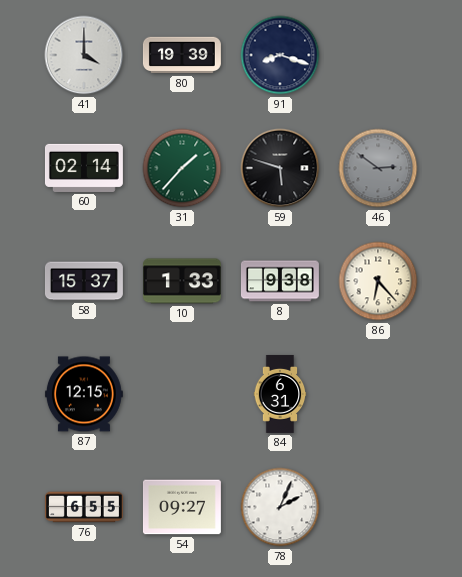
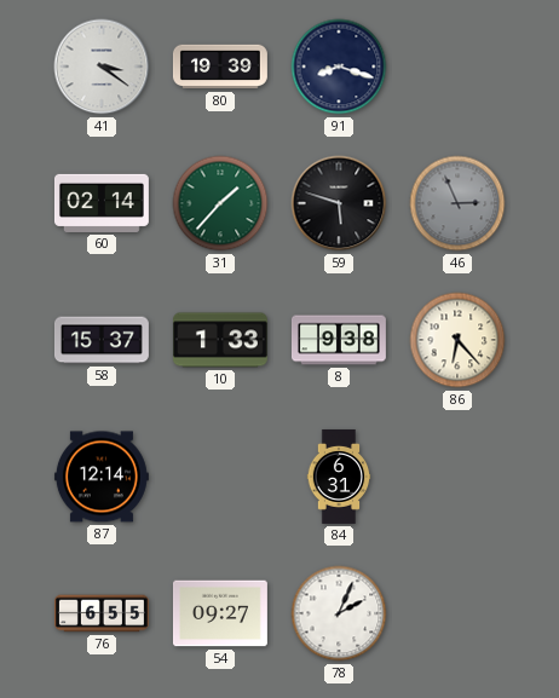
41: 4:00 -> 3:21
46: 2:51 -> 2:56
87: 12:15 -> 12:14
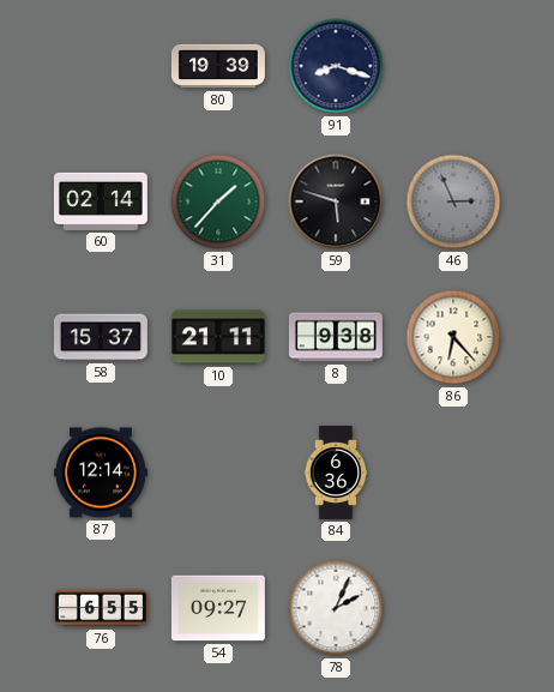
41: 3:21 -> none
10: 1:33 -> 21:11
84: 6:31 -> 6:36
